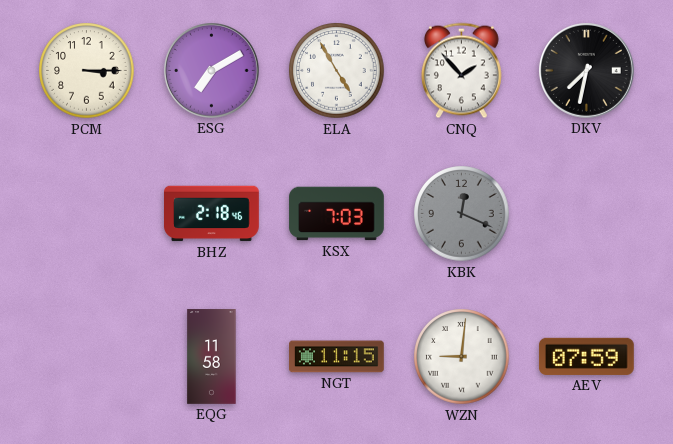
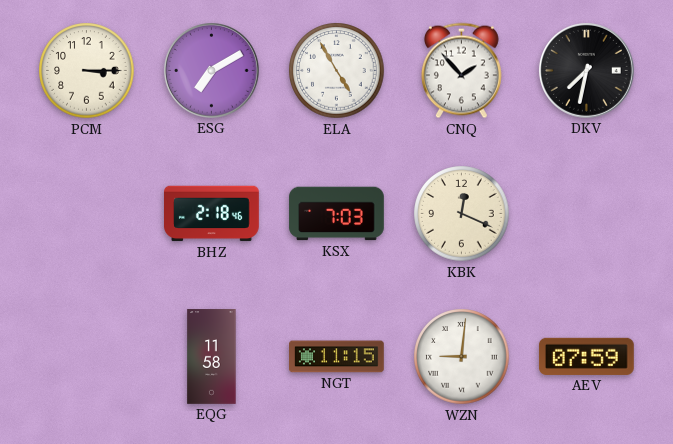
KBK dial: grey -> cream
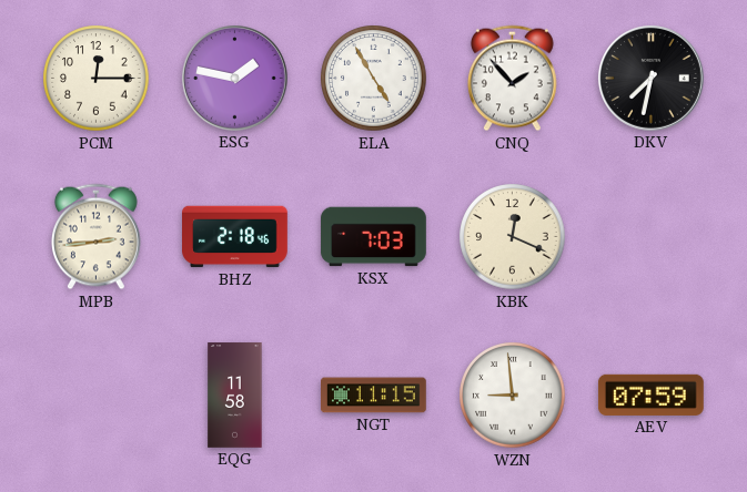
PCM: 3:15 -> 12:15
ESG: 7:10 -> 1:47
MPB: none -> 2:44
WZN: 9:01 -> 8:59
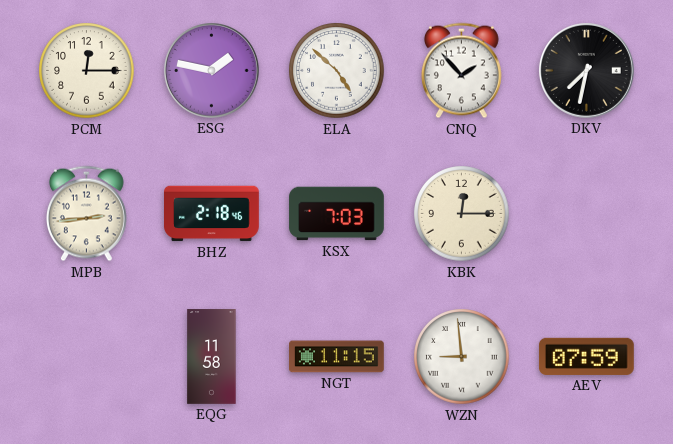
ELA: 4:55 -> 4:52
KBK: 12:19 -> 12:15
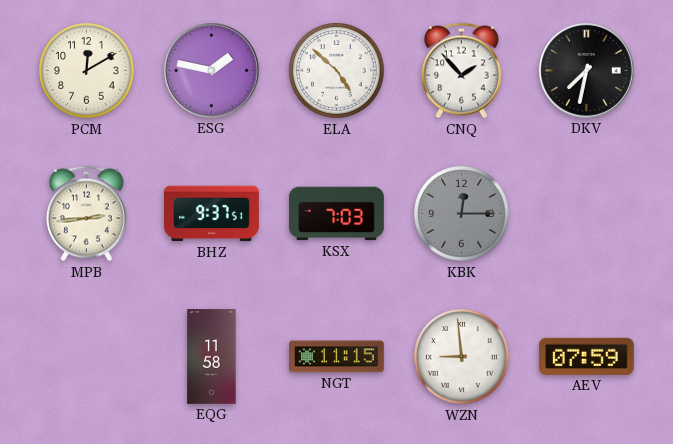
PCM: 12:15 -> 12:10
BHZ: 2:18 -> 9:37
KBK dial: cream -> grey
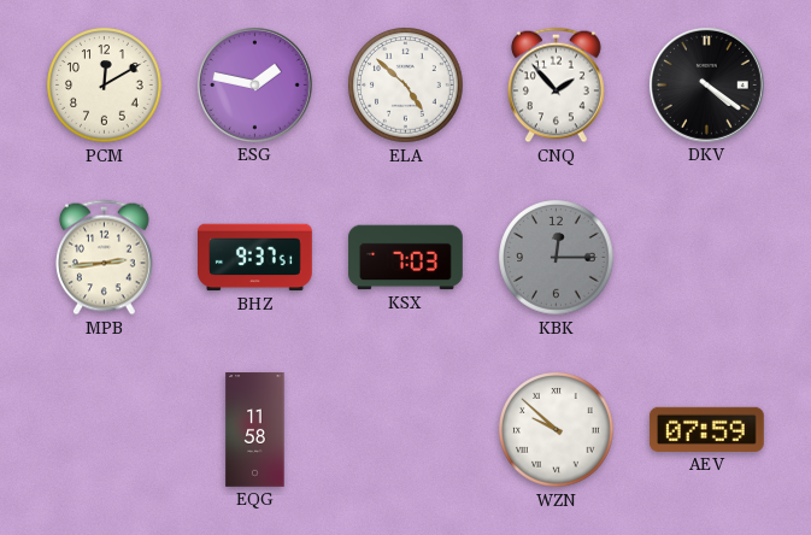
DKV: 7:32 -> 4:21
NGT: 11:15 -> none
WZN: 8:59 -> 9:52
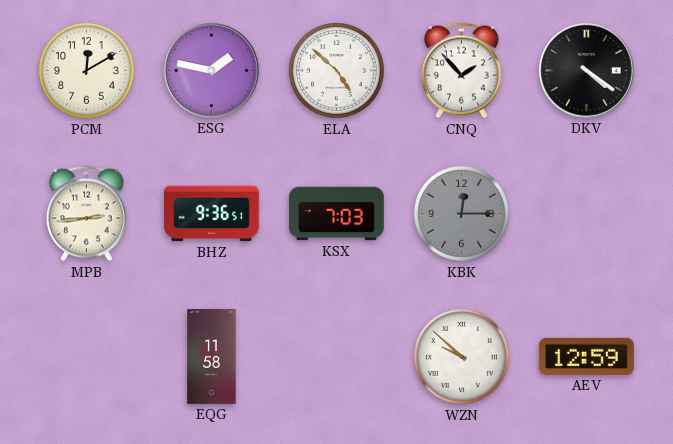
BHZ: 9:37 -> 9:36
AEV: 07:59 -> 12:59
